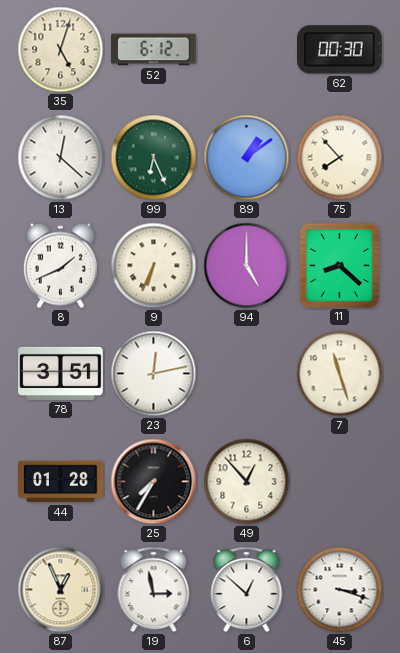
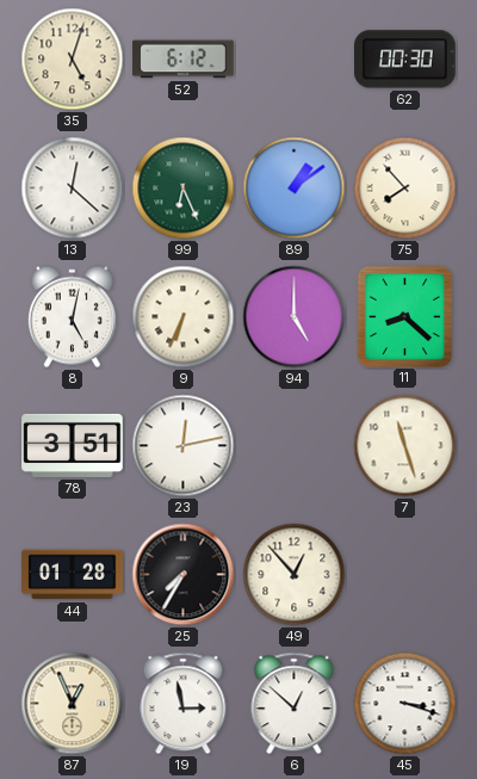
8: 1:41 -> 5:02
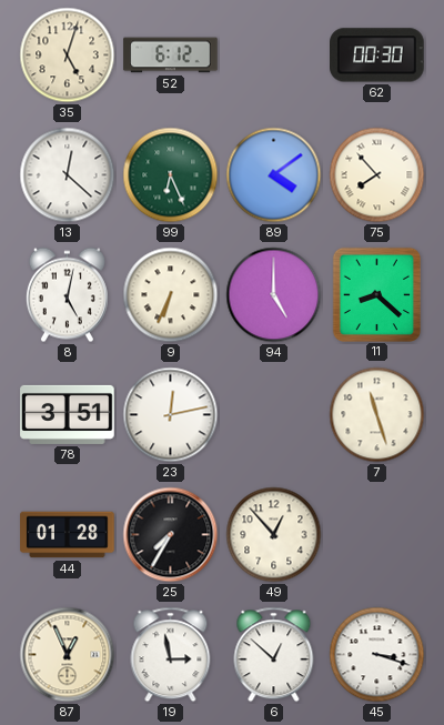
89: 1:09 -> 4:09
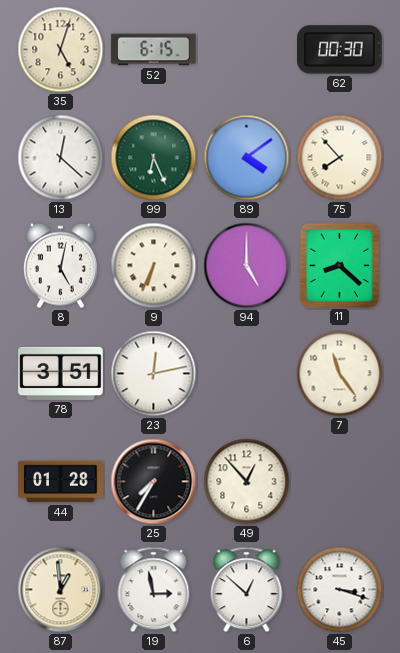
52: 6:12 -> 6:15
7: 11:27 -> 11:24
87: 12:56 -> 12:59
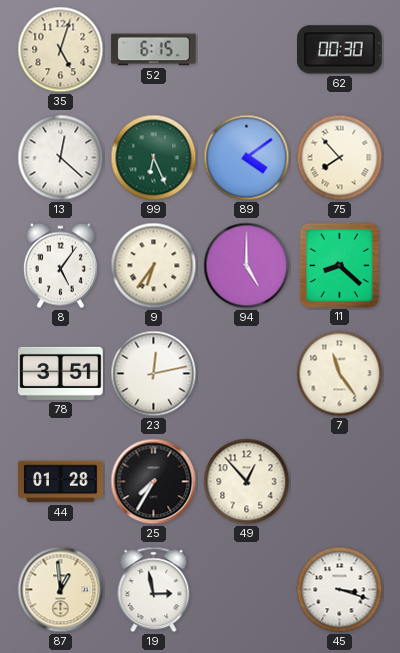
8: 5:02 -> 5:06
9: 6:34 -> 6:36
6: 12:52 -> none
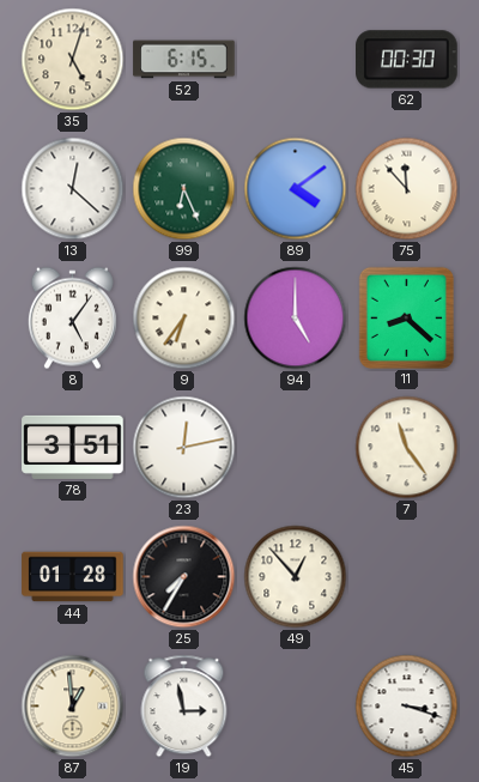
75: 7:53 -> 11:53
